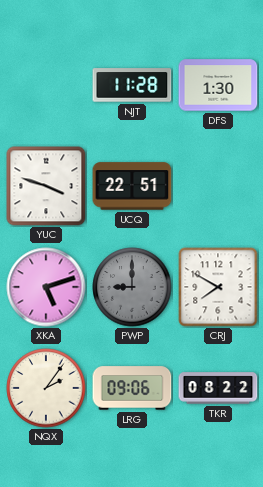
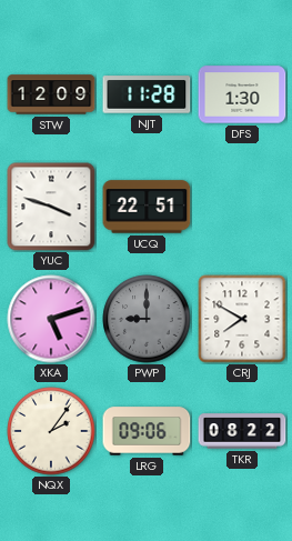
STW: none -> 12:09
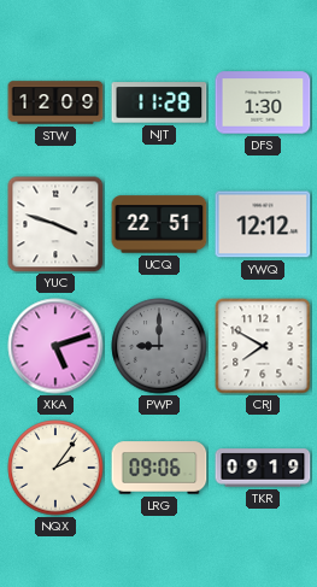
YWQ: none -> 12:12
TKR: 08:22 -> 09:19
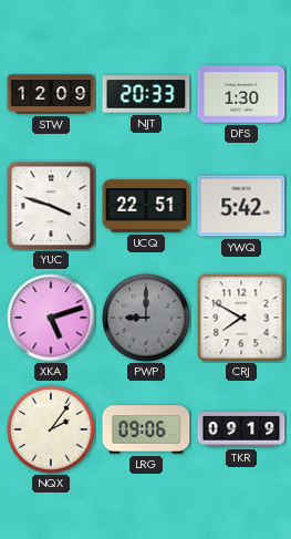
NJT: 11:28 -> 20:33
YWQ: 12:12 -> 5:42
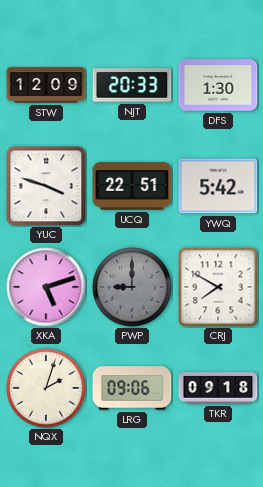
NQX: 2:06 -> 2:03
TKR: 09:19 -> 09:18
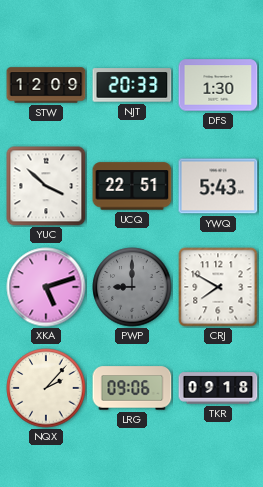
YUC: 3:48 -> 3:52
YWQ: 5:42 -> 5:43
NQX: 2:03 -> 2:07
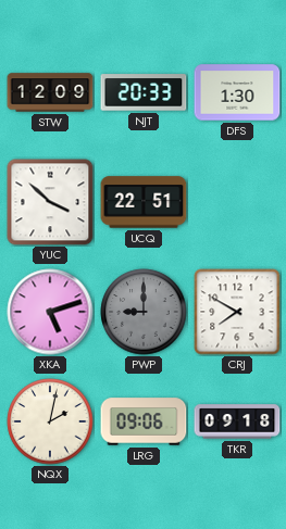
YWQ: 5:43 -> none
NQX: 2:07 -> 2:02
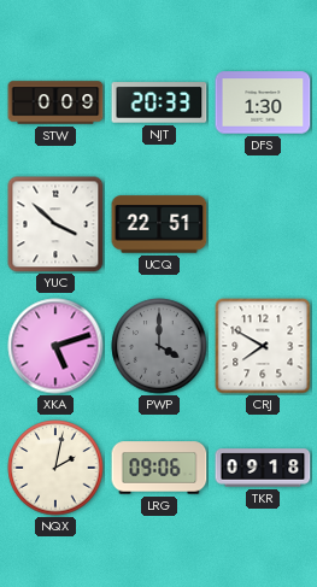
STW: 12:09 -> 0:09
PWP: 9:00 -> 4:00
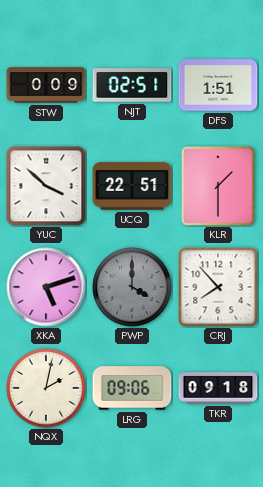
NJT: 20:33 -> 02:51
DFS: 1:30 -> 1:51
KLR: none -> 1:30
CRJ: 7:50 -> 7:53
